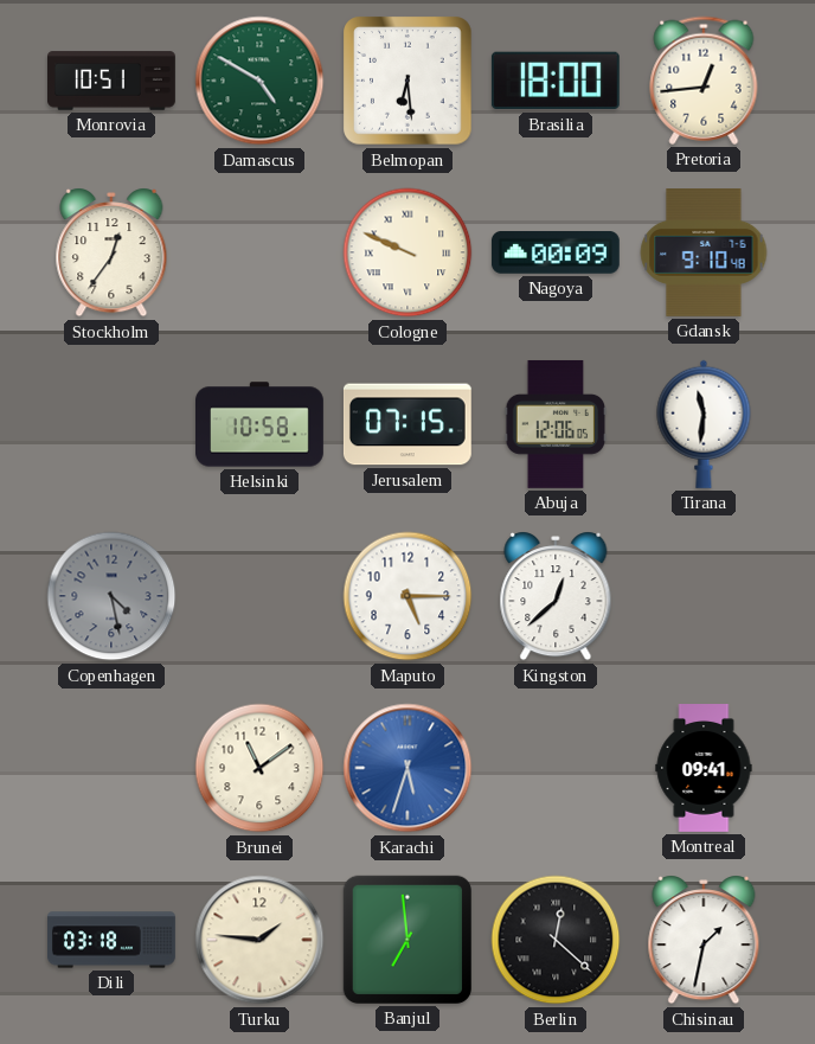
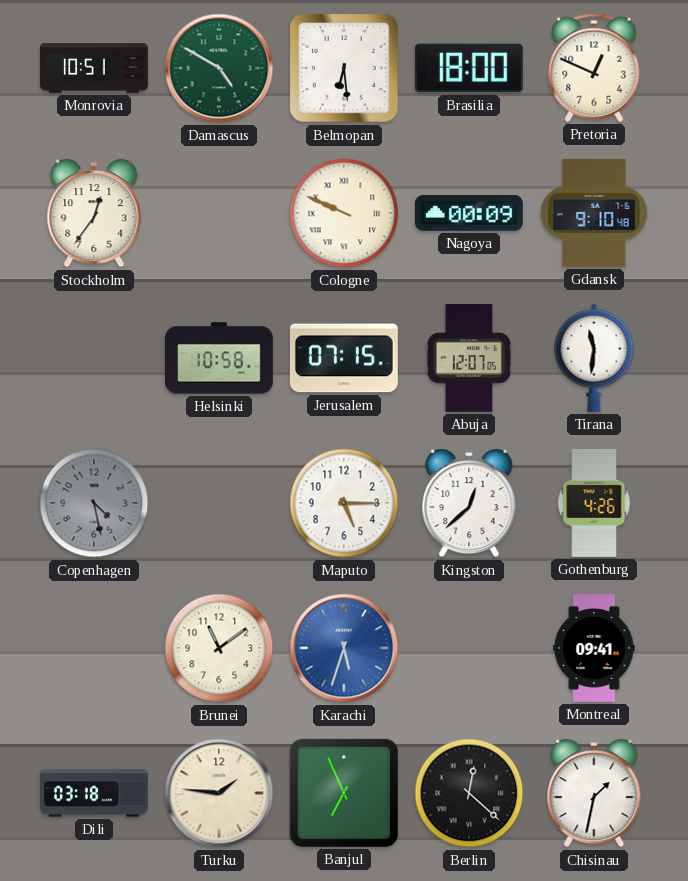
Pretoria: 12:44 -> 12:49
Abuja: 12:06 -> 12:07
Gothenburg: none -> 4:26
Banjul: 6:59 -> 6:56
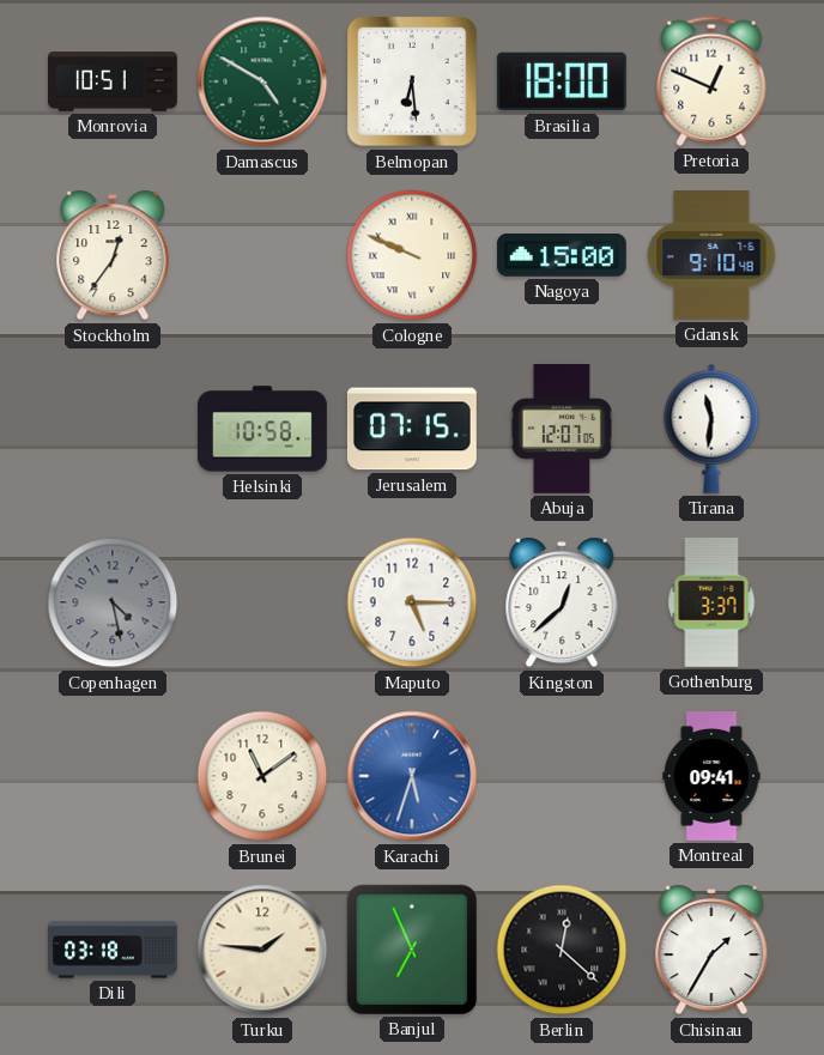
Nagoya: 00:09 -> 15:00
Gothenburg: 4:26 -> 3:37
Chisinau: 1:32 -> 1:35
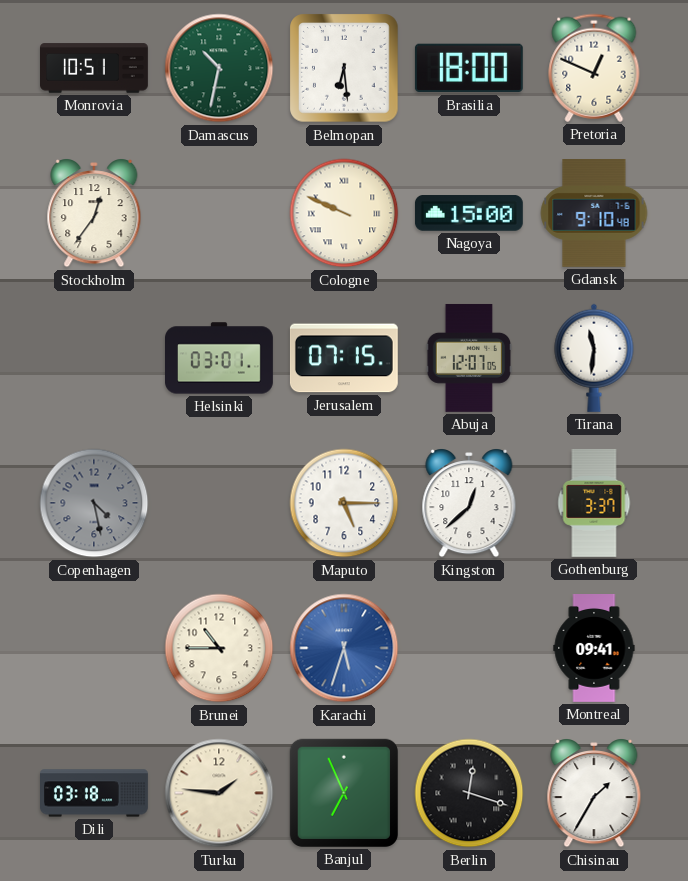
Damascus: 4:50 -> 10:32
Helsinki: 10:58 -> 03:01
Brunei: 11:09 -> 10:45
Berlin: 12:22 -> 12:18
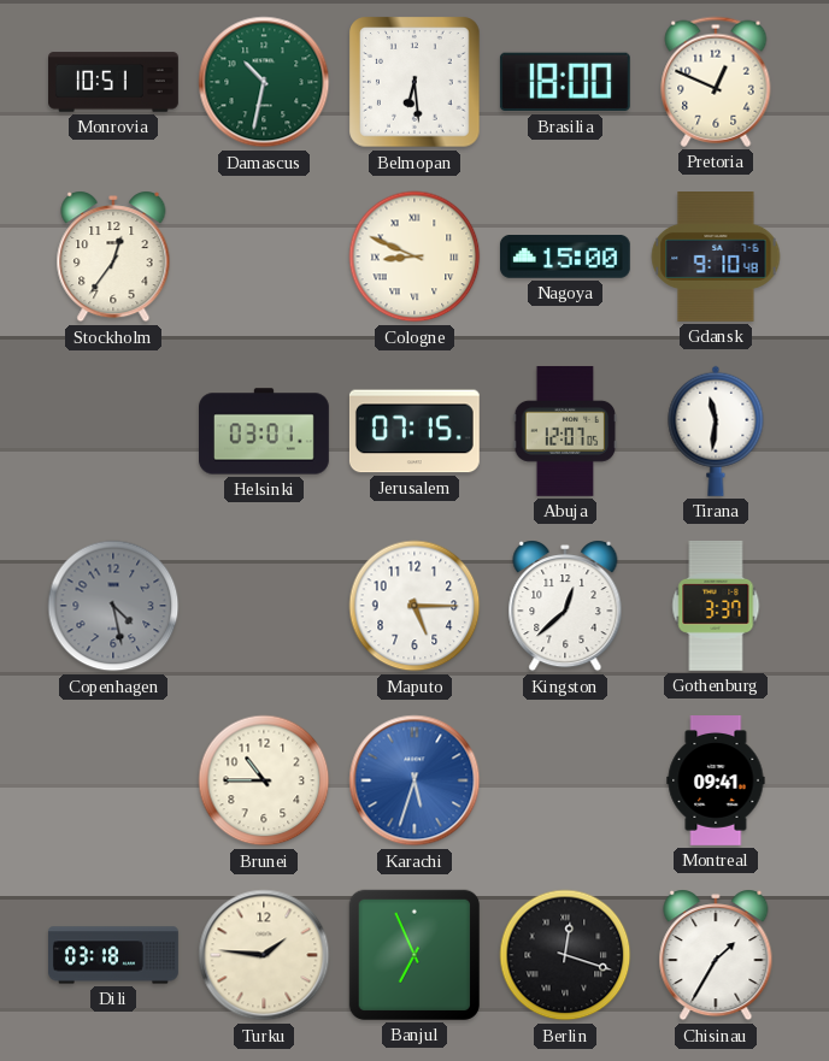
Cologne: 9:49 -> 8:49
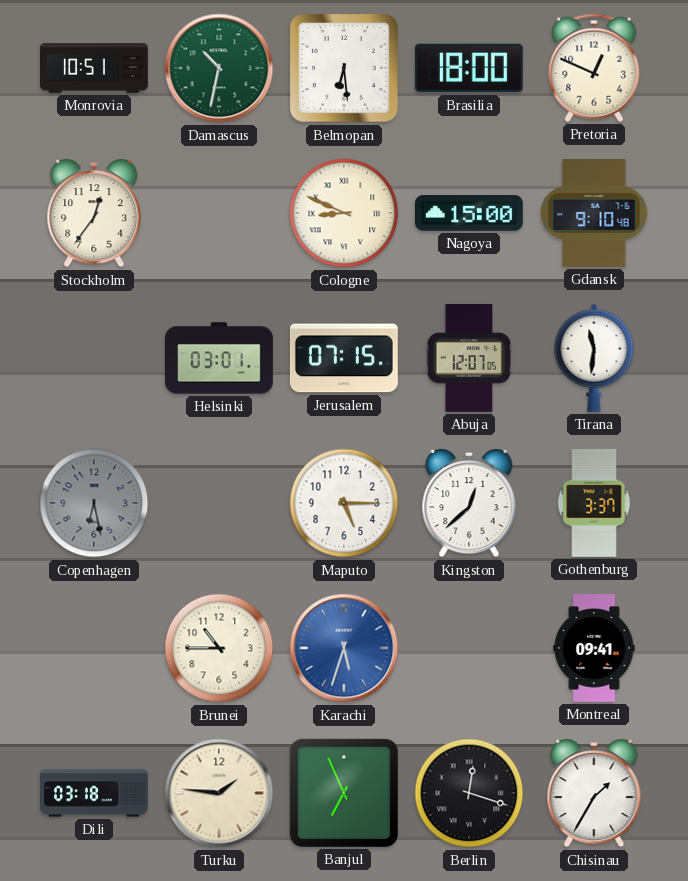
Copenhagen: 4:28 -> 6:28
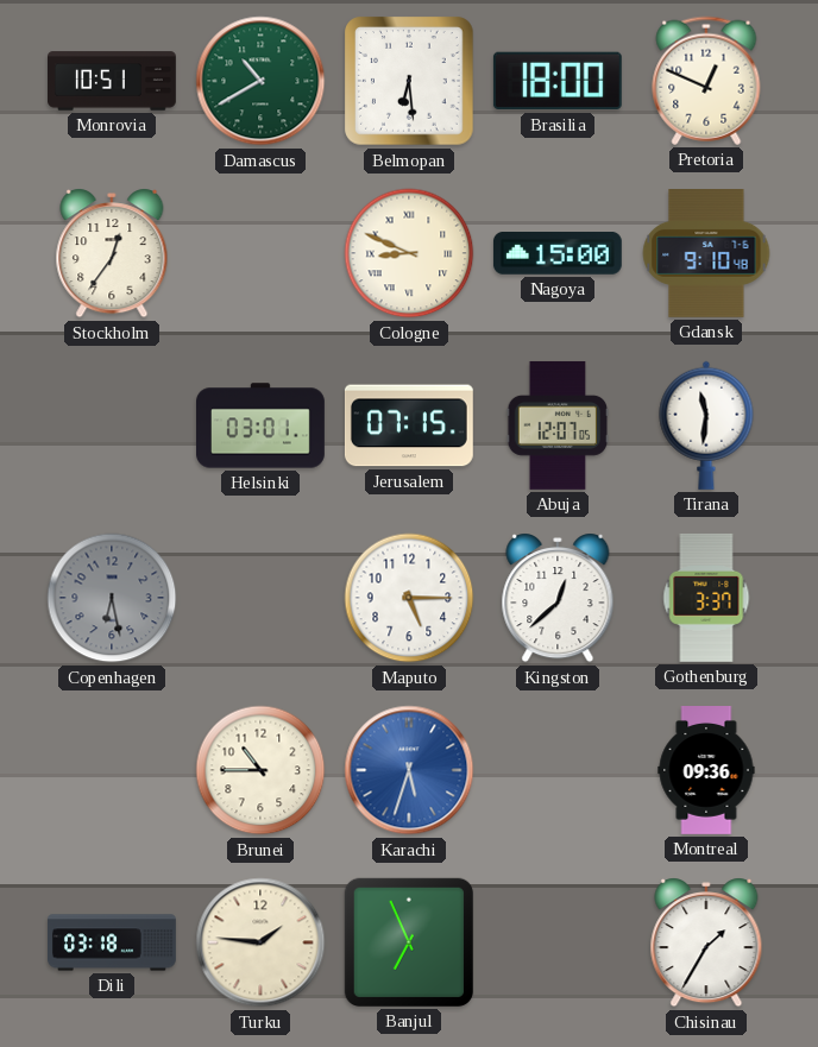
Damascus: 10:32 -> 10:40
Montreal: 09:41 -> 09:36
Berlin: 12:18 -> none
